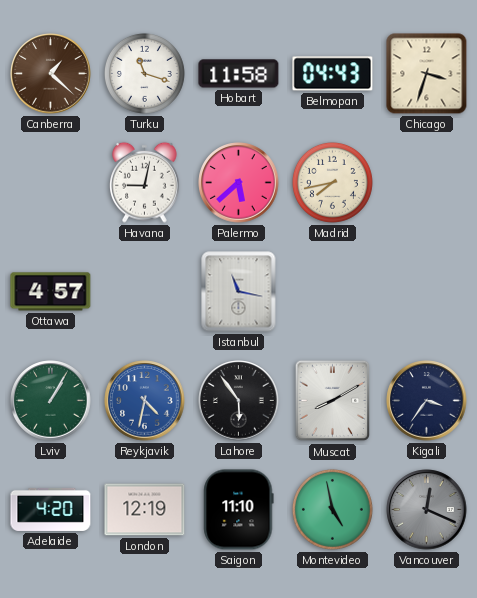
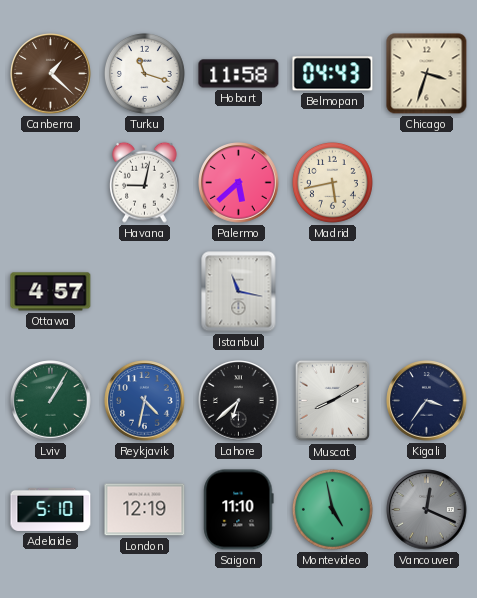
Madrid: 7:43 -> 5:43
Lahore: 5:54 -> 6:38
Adelaide: 4:20 -> 5:10
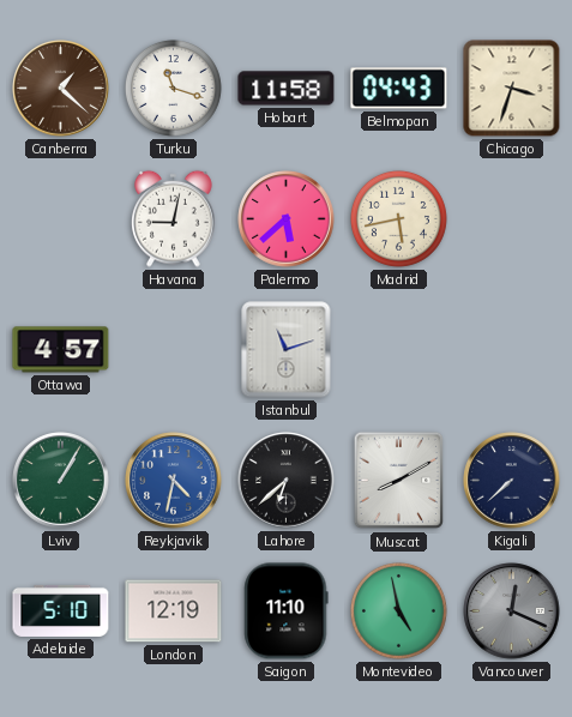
Istanbul: 11:17 -> 11:12
Kigali: 3:36 -> 7:38
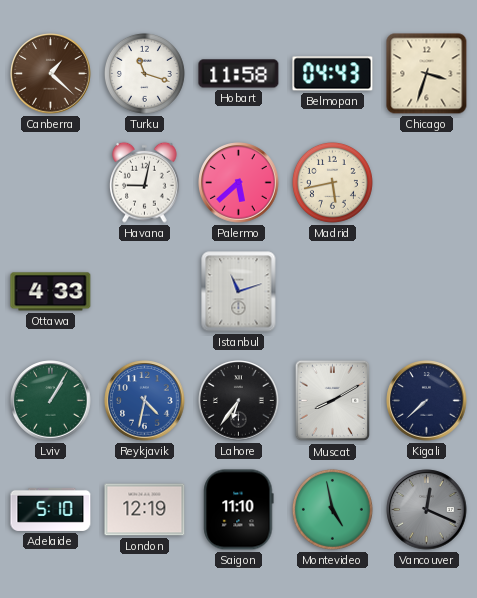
Ottawa: 4:57 -> 4:33
Lahore: 6:38 -> 6:36
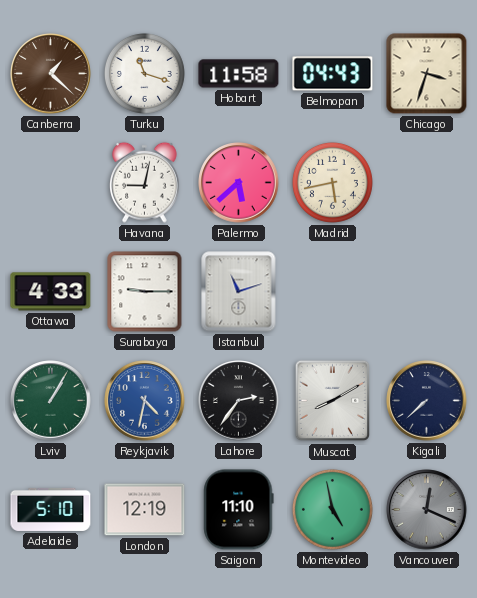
Surabaya: none -> 9:15
Lahore: 6:36 -> 2:36
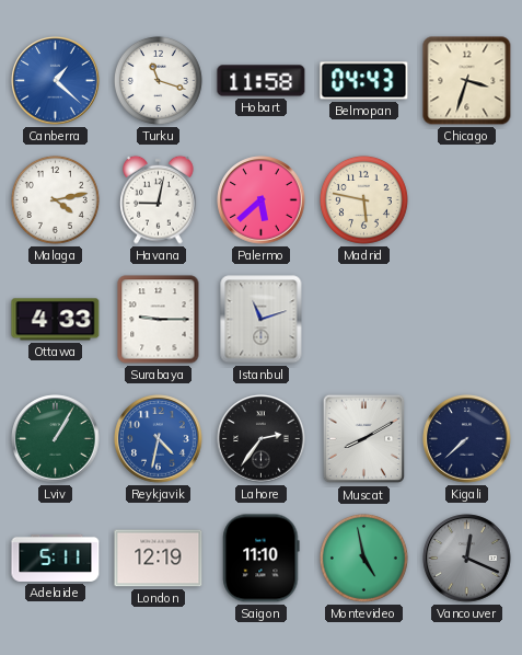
Canberra dial: brown -> blue
Malaga: none -> 4:13
Madrid: 5:43 -> 5:47
Adelaide: 5:10 -> 5:11
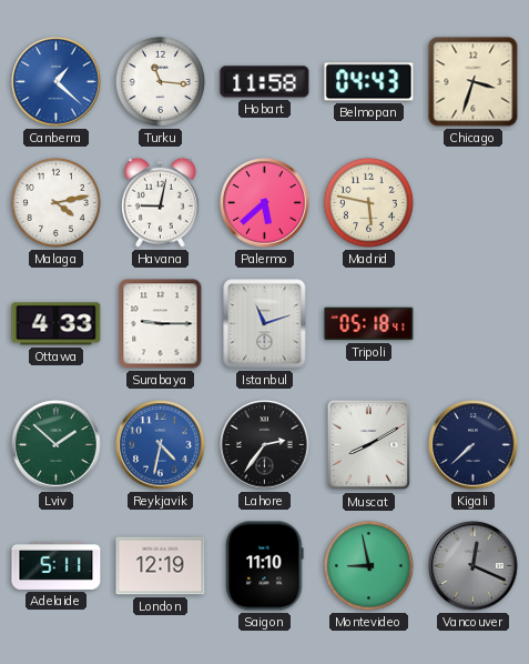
Turku: 11:18 -> 11:16
Tripoli: none -> 05:18
Lviv: 1:05 -> 1:52
Montevideo: 4:58 -> 8:58
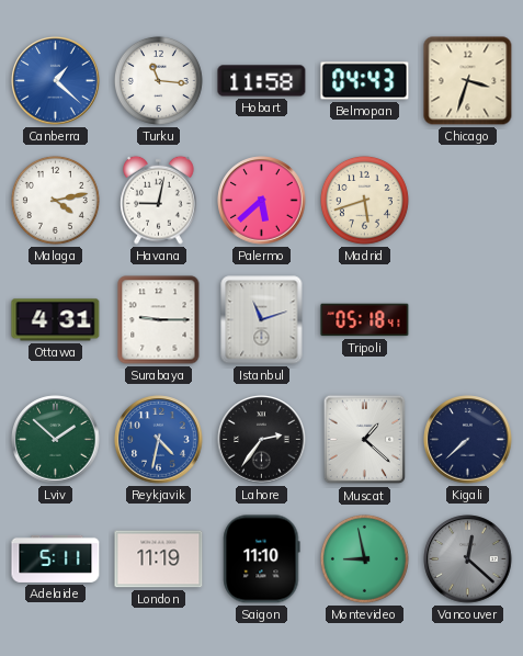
Madrid: 5:47 -> 5:42
Ottawa: 4:33 -> 4:31
Muscat: 8:10 -> 1:22
London: 12:19 -> 11:19
Vancouver: 12:19 -> 12:22
